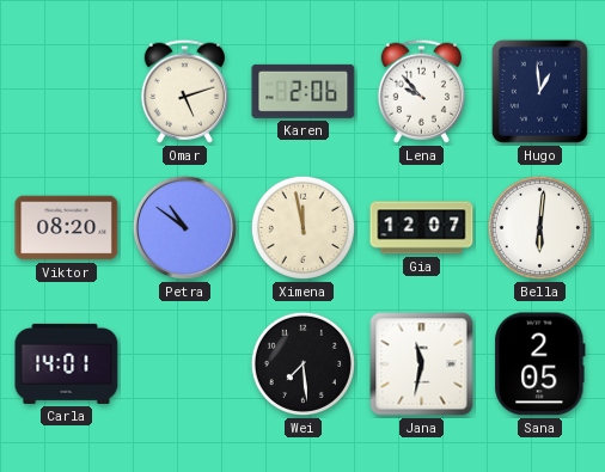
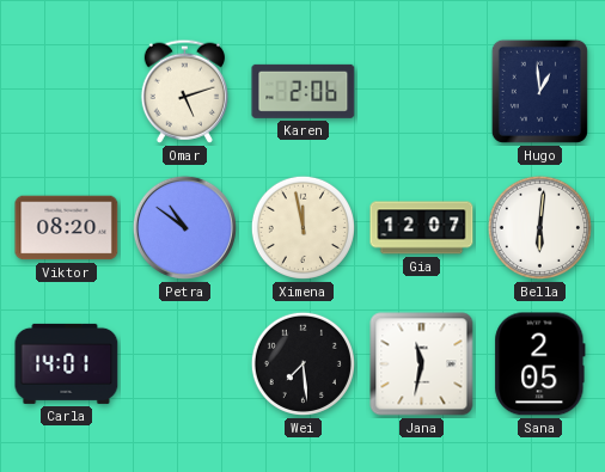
Lena: 9:53 -> none
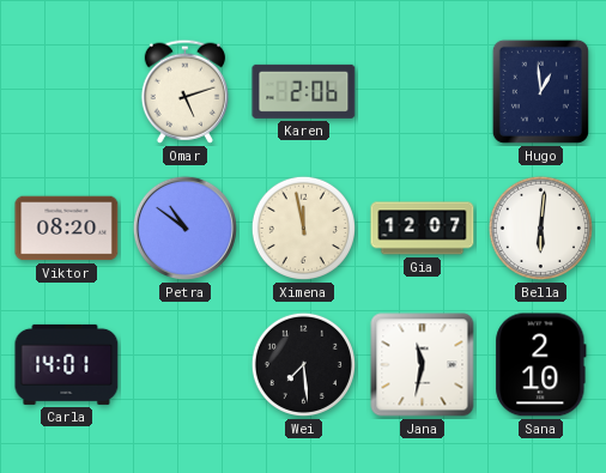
Sana: 2:05 -> 2:10
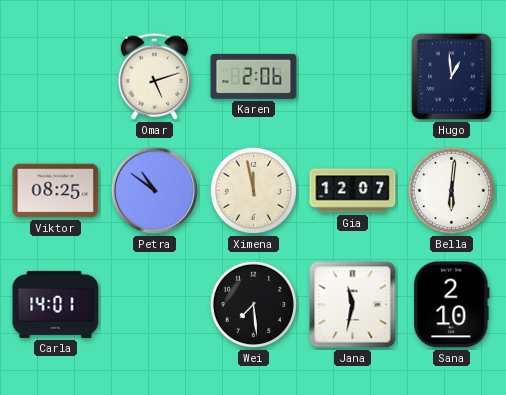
Viktor: 08:20 -> 08:25
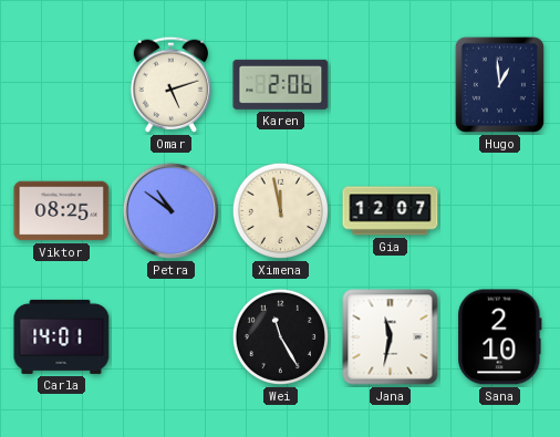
Bella: 6:01 -> none
Wei: 7:29 -> 11:25
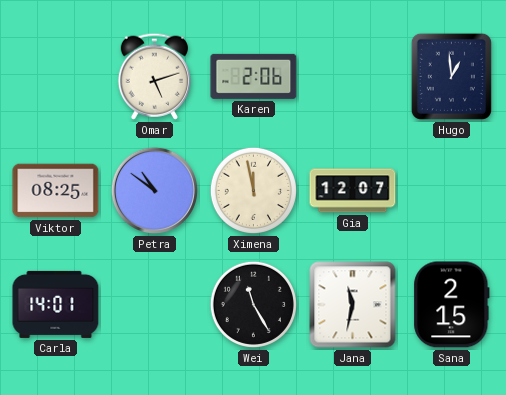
Sana: 2:10 -> 2:15
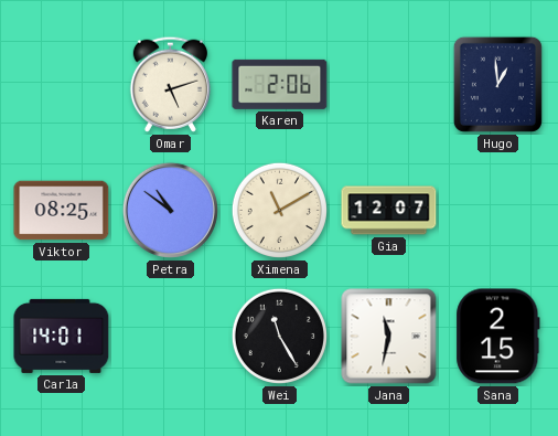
Ximena: 11:58 -> 11:10
